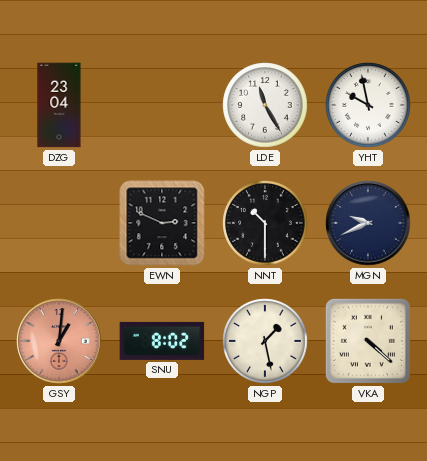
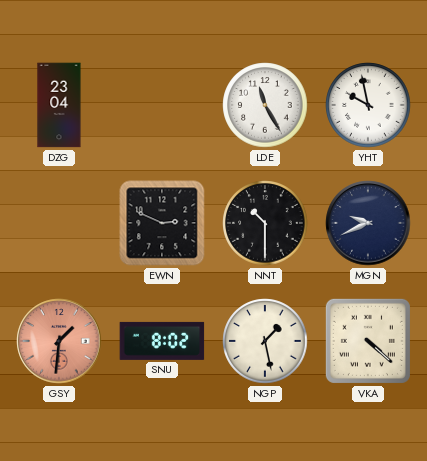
GSY: 1:01 -> 1:31
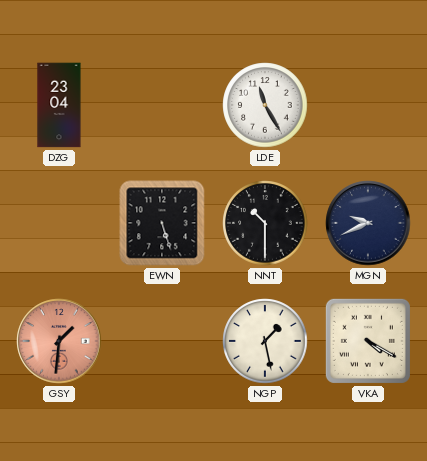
YHT: 9:58 -> none
EWN: 2:49 -> 5:27
SNU: 8:02 -> none
VKA: 4:22 -> 4:20
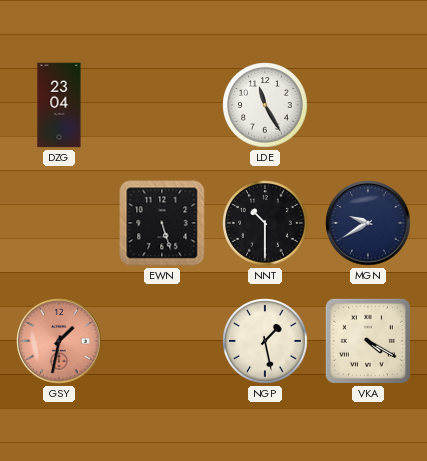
MGN: 9:41 -> 9:40
GSY: 1:31 -> 1:32
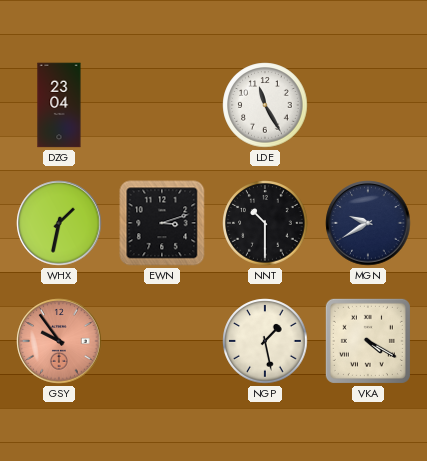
WHX: none -> 1:32
EWN: 5:27 -> 3:12
GSY: 1:32 -> 9:54
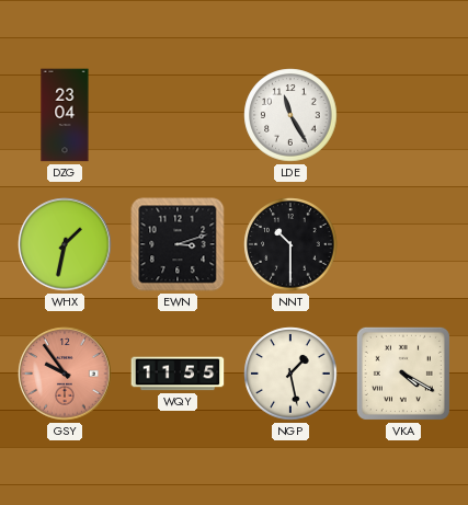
MGN: 9:40 -> none
WQY: none -> 11:55
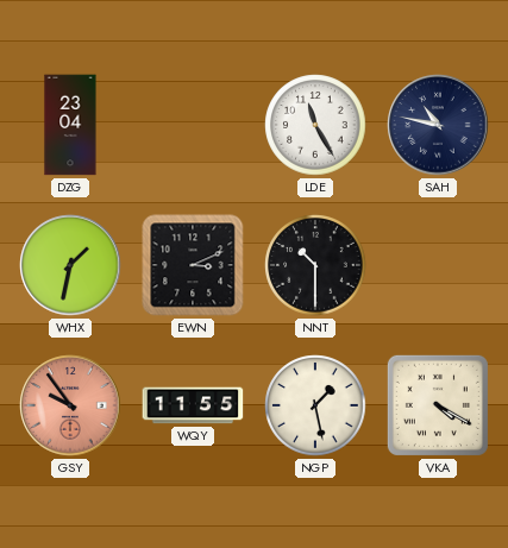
SAH: none -> 10:47
EWN: 3:12 -> 3:11
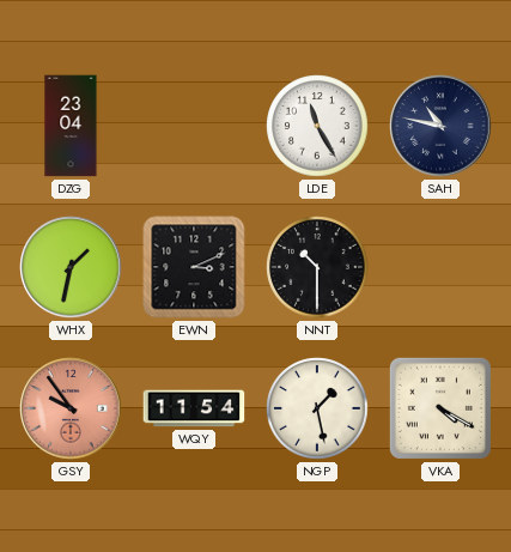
WQY: 11:55 -> 11:54
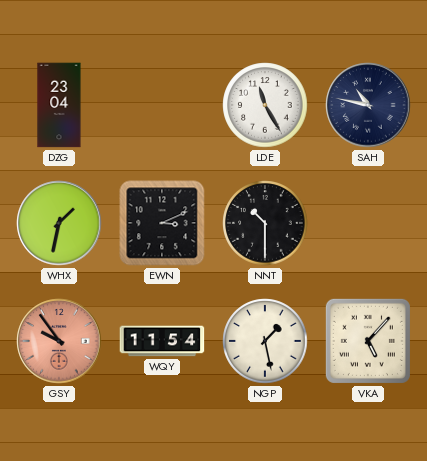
VKA: 4:20 -> 5:07
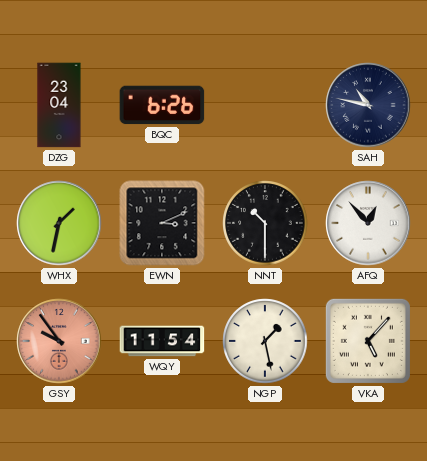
BQC: none -> 6:26
LDE: 11:25 -> none
AFQ: none -> 12:53
